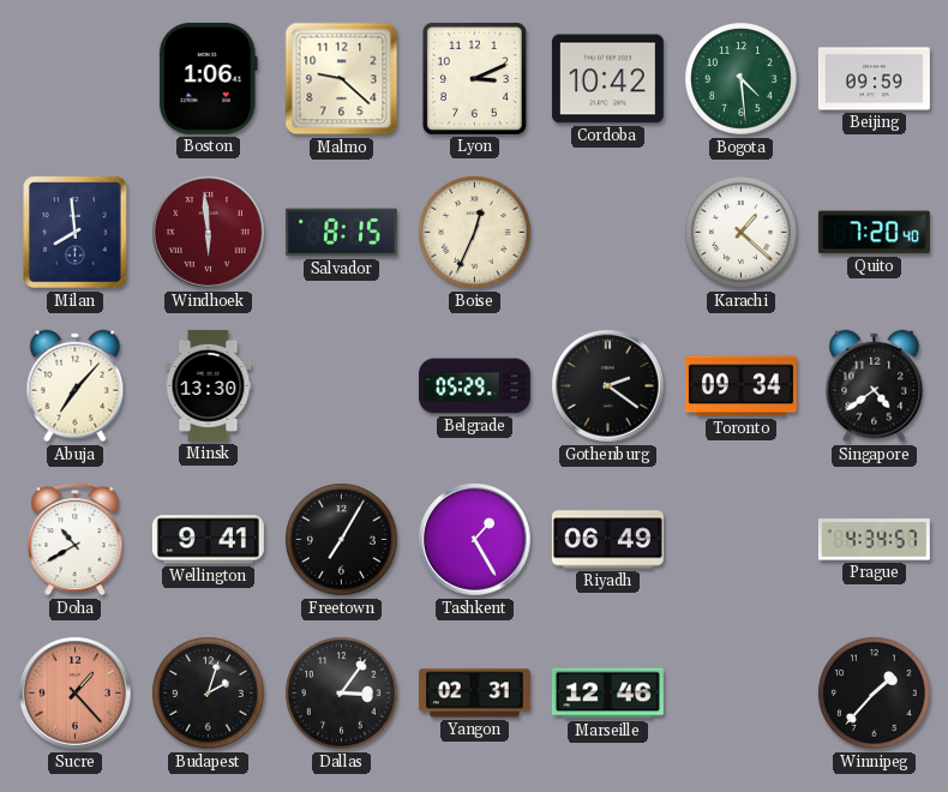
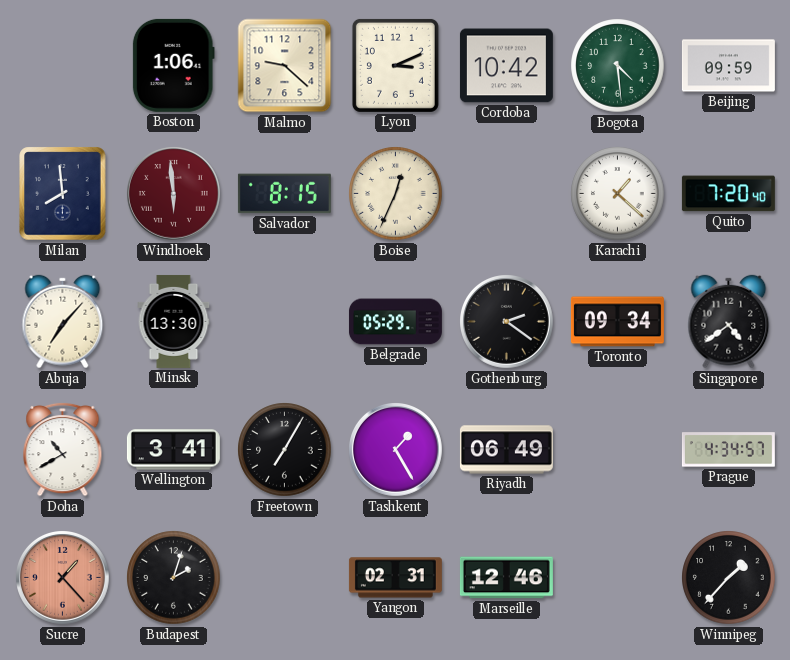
Wellington: 9:41 -> 3:41
Dallas: 3:06 -> none
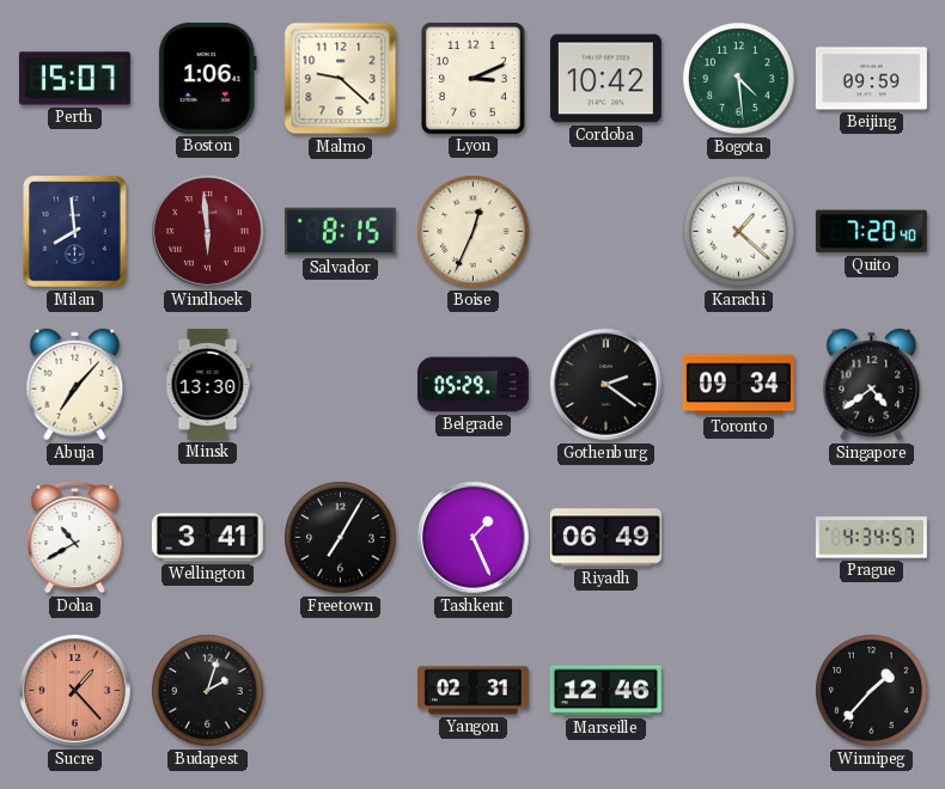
Perth: none -> 15:07
Tashkent: 1:25 -> 1:26
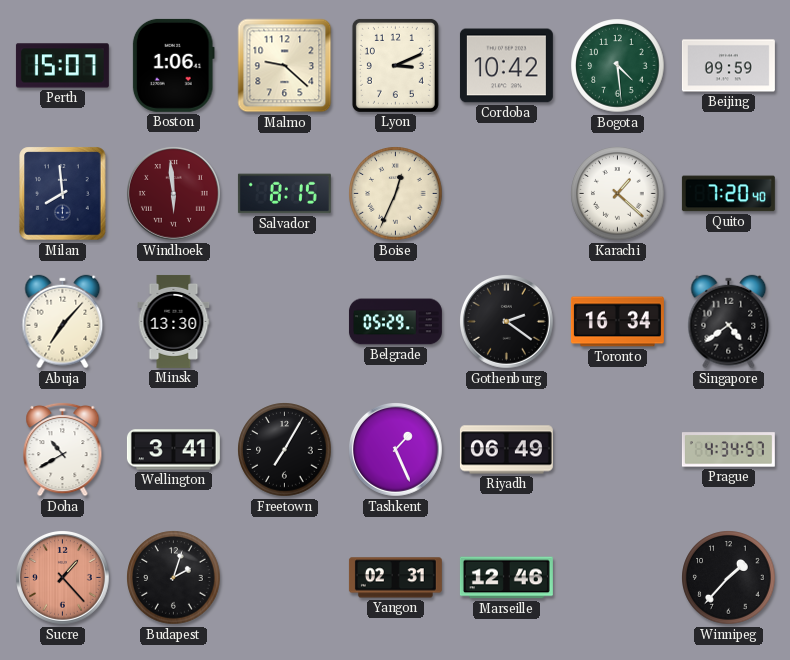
Toronto: 09:34 -> 16:34
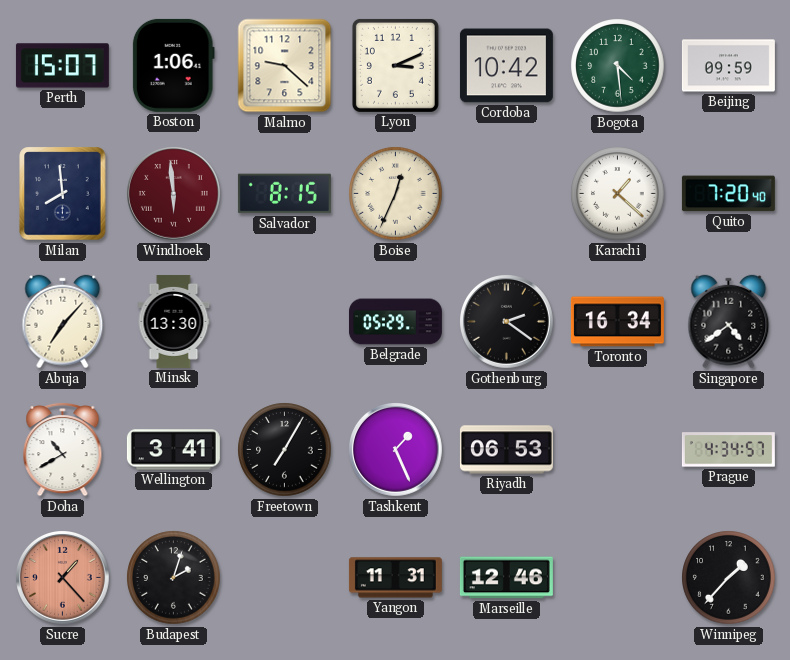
Riyadh: 06:49 -> 06:53
Yangon: 02:31 -> 11:31
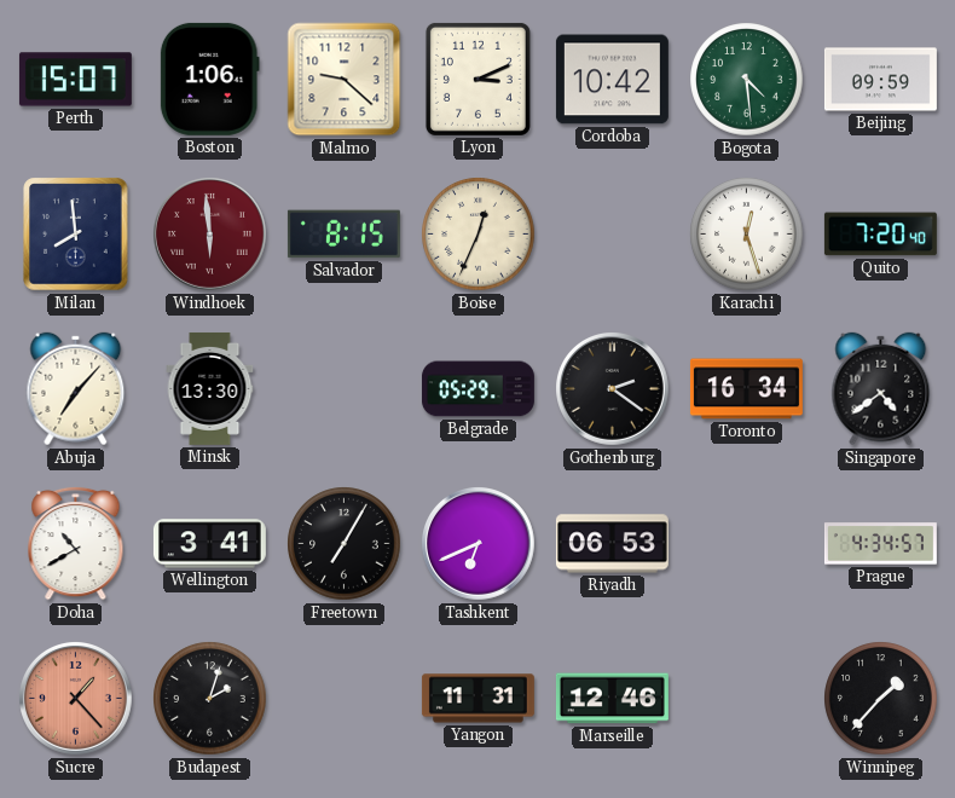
Karachi: 1:22 -> 12:27
Tashkent: 1:26 -> 6:41
